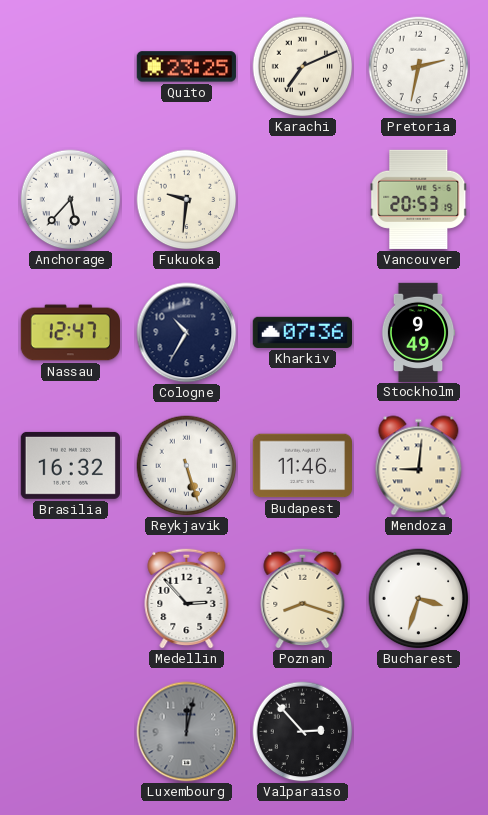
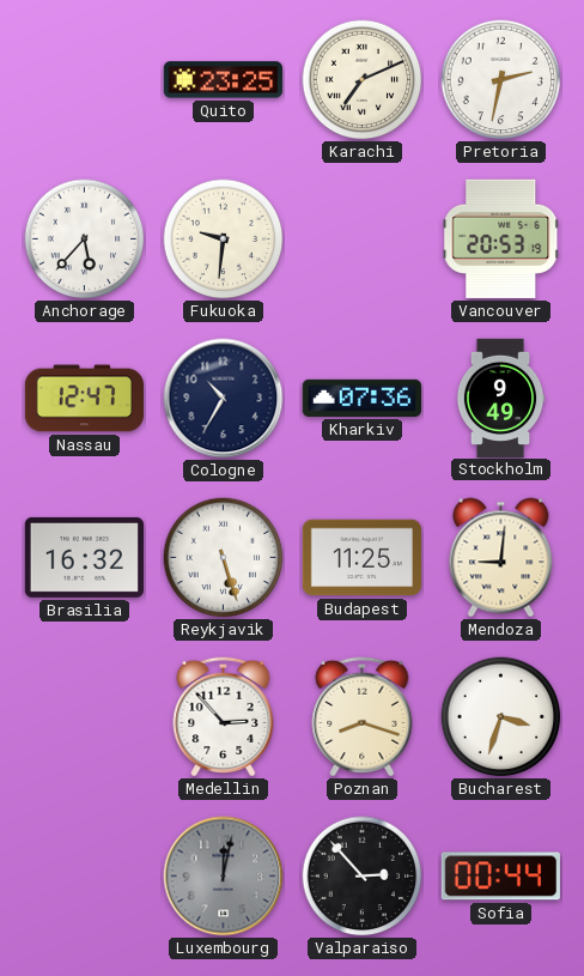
Budapest: 11:46 -> 11:25
Sofia: none -> 00:44
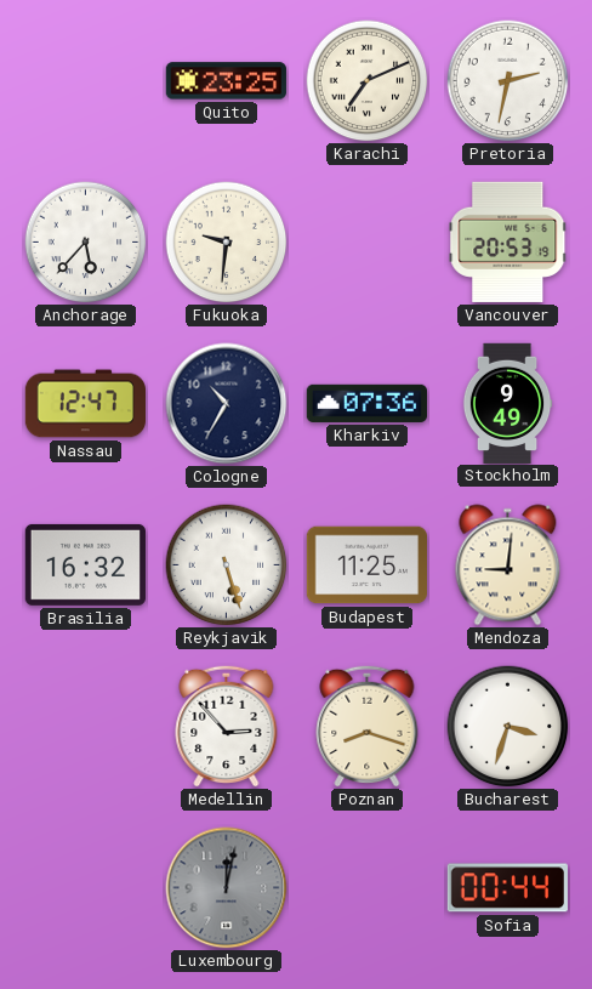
Valparaiso: 2:53 -> none
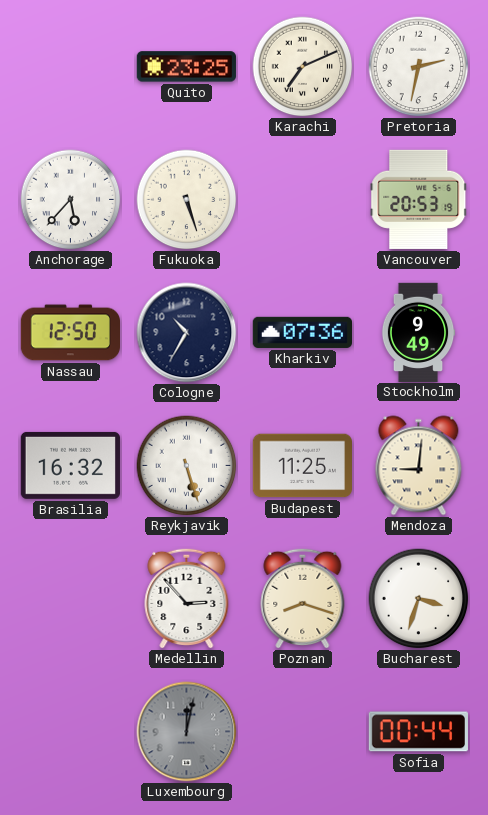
Fukuoka: 9:31 -> 5:27
Nassau: 12:47 -> 12:50
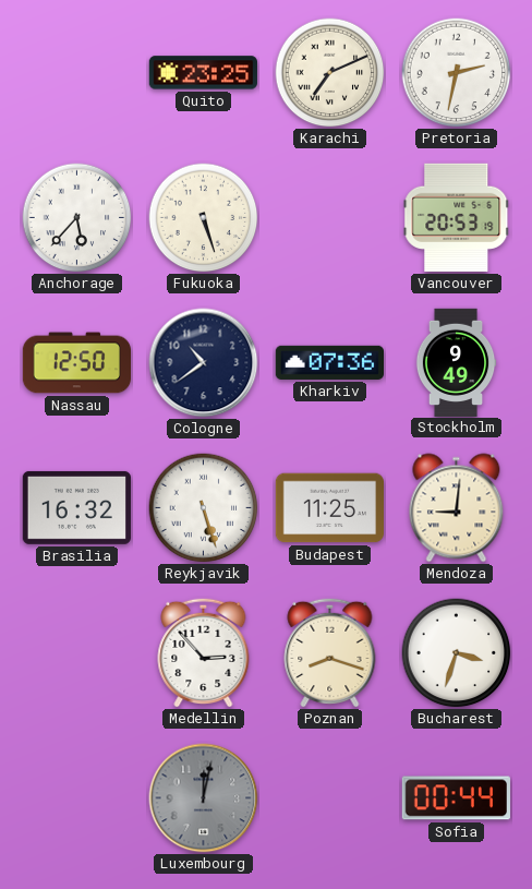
Cologne: 10:35 -> 10:39
